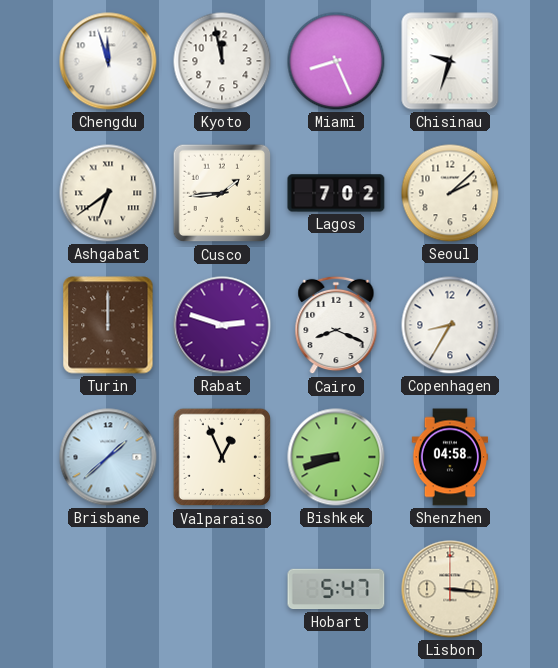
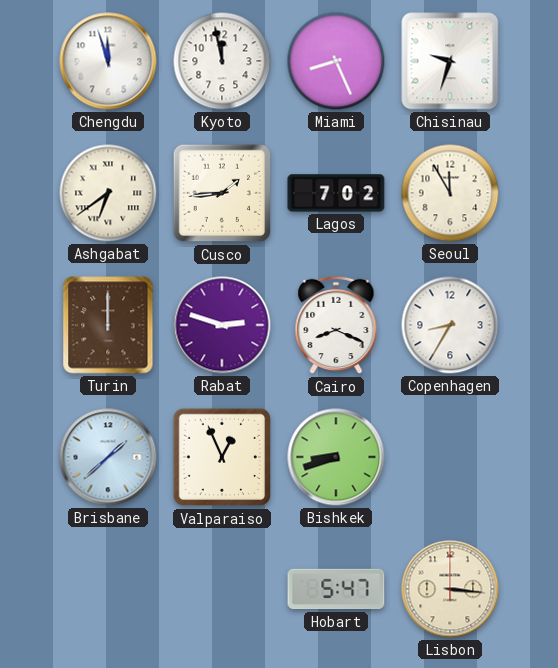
Seoul: 2:08 -> 11:55
Shenzhen: 04:58 -> none
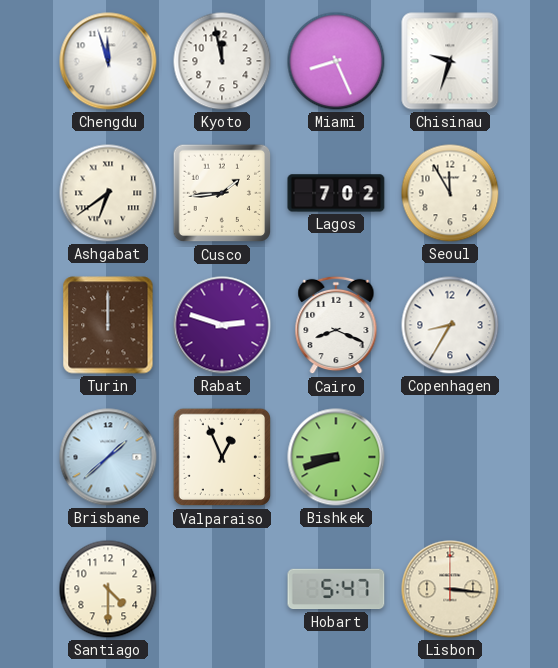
Santiago: none -> 4:30
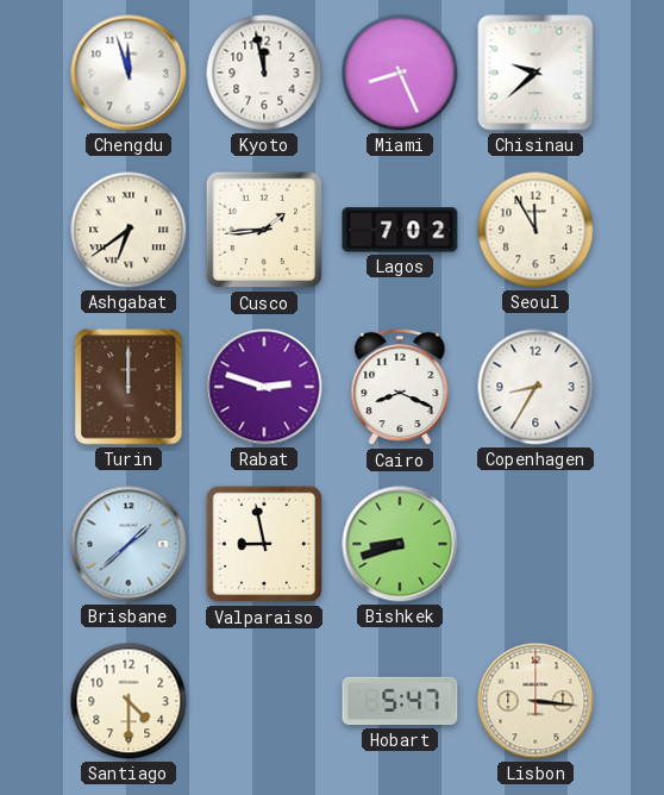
Chisinau: 9:33 -> 9:38
Valparaiso: 12:56 -> 8:58
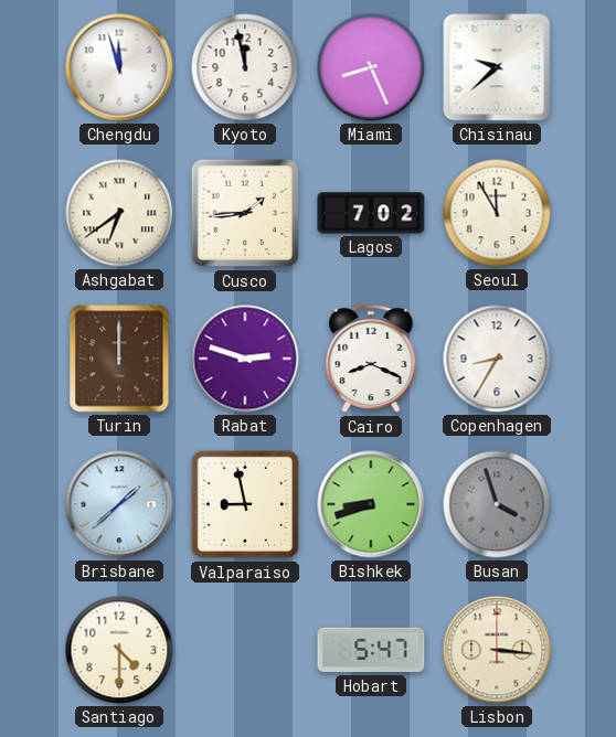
Busan: none -> 3:57
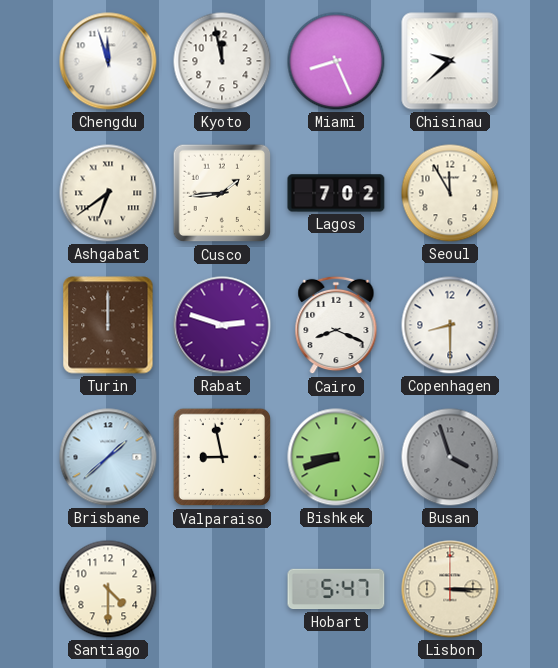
Copenhagen: 8:35 -> 8:30
Lisbon: 3:16 -> 3:15
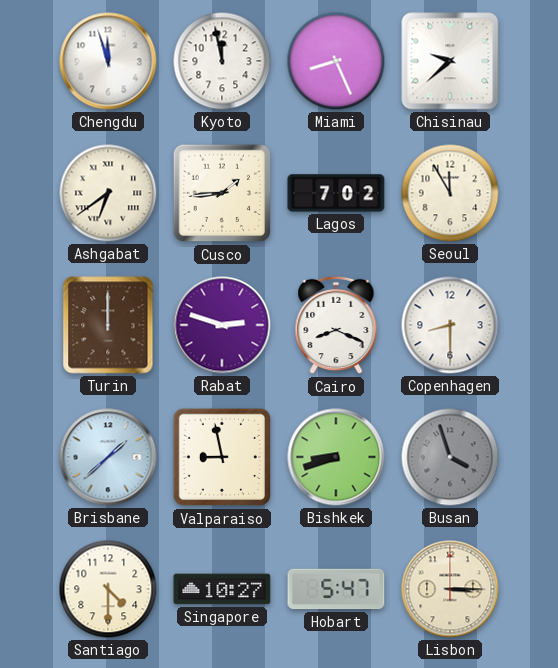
Singapore: none -> 10:27
